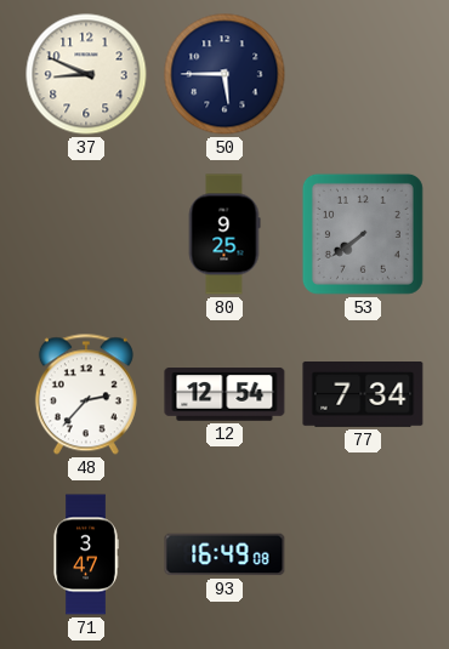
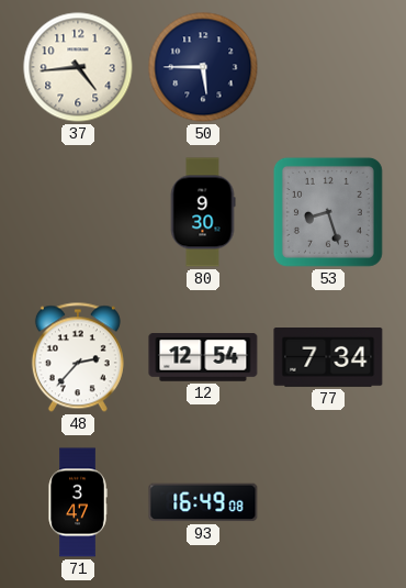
37: 8:49 -> 4:44
80: 9:25 -> 9:30
53: 7:39 -> 8:27
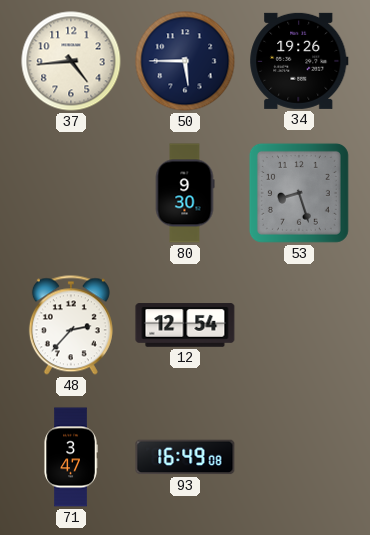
34: none -> 19:26
77: 7:34 -> none
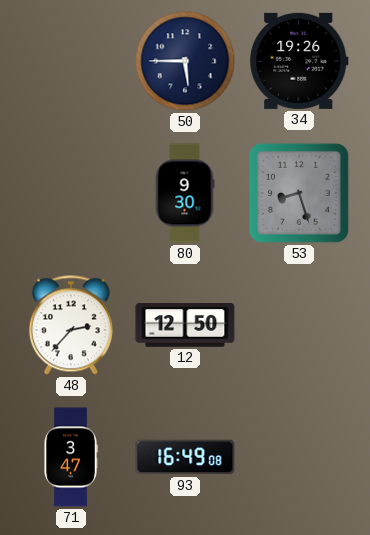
37: 4:44 -> none
12: 12:54 -> 12:50
